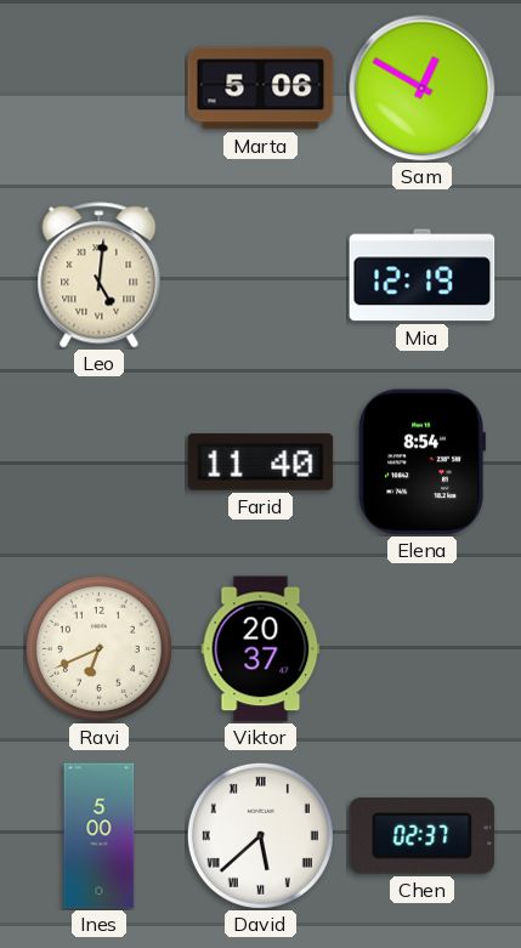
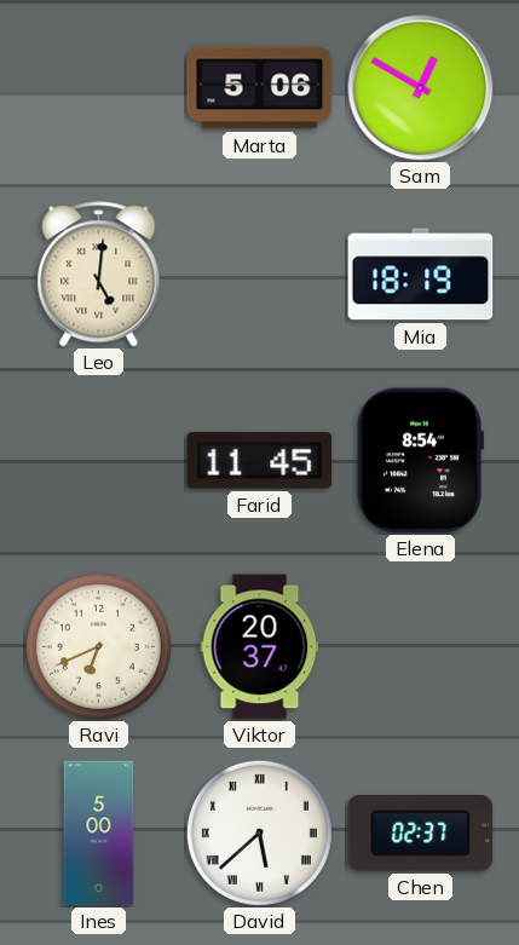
Mia: 12:19 -> 18:19
Farid: 11:40 -> 11:45
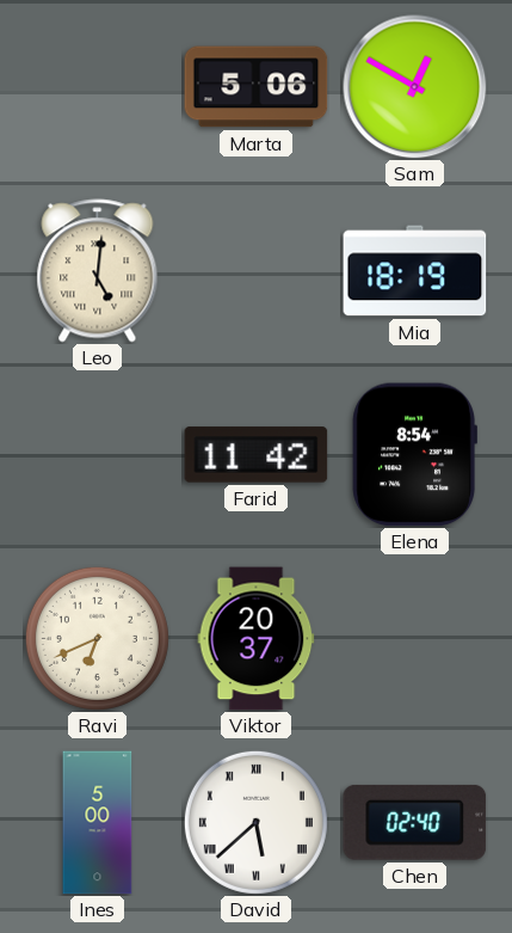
Farid: 11:45 -> 11:42
Chen: 02:37 -> 02:40
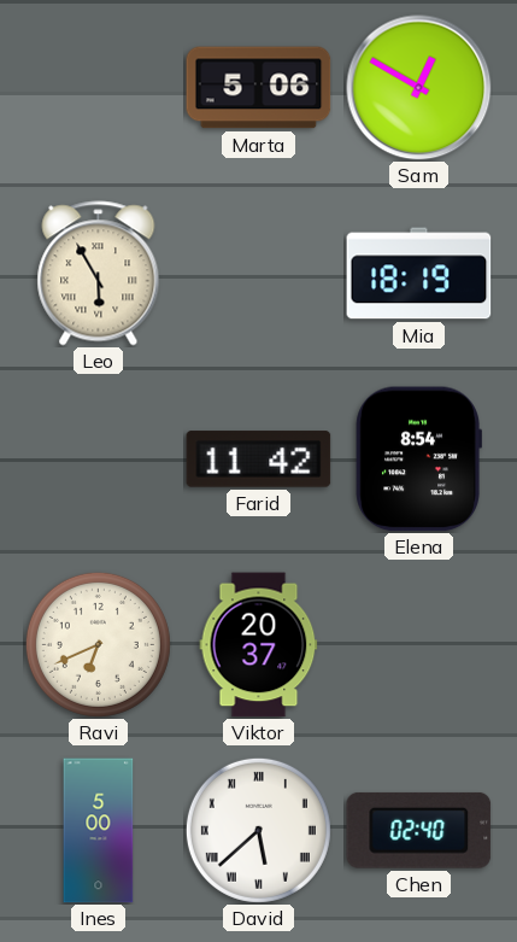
Leo: 5:01 -> 5:55
